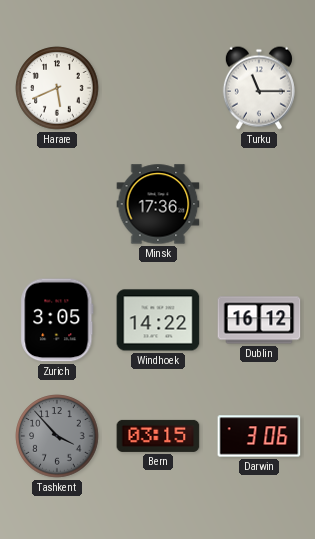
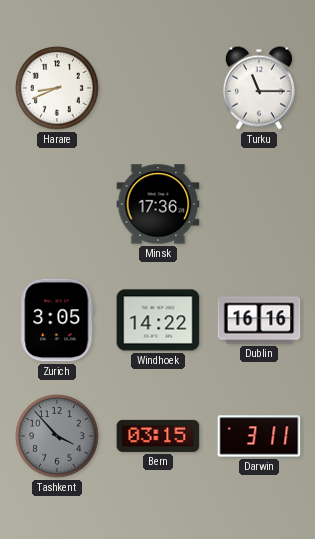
Harare: 5:41 -> 8:41
Dublin: 16:12 -> 16:16
Darwin: 3:06 -> 3:11
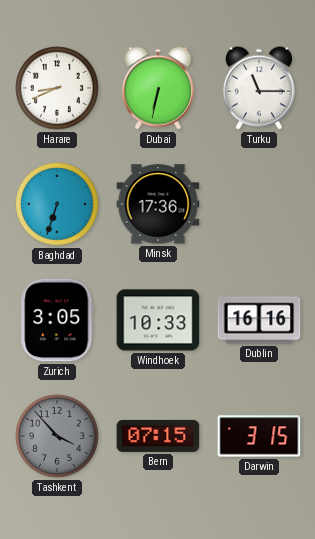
Dubai: none -> 6:32
Baghdad: none -> 6:33
Windhoek: 14:22 -> 10:33
Bern: 03:15 -> 07:15
Darwin: 3:11 -> 3:15
